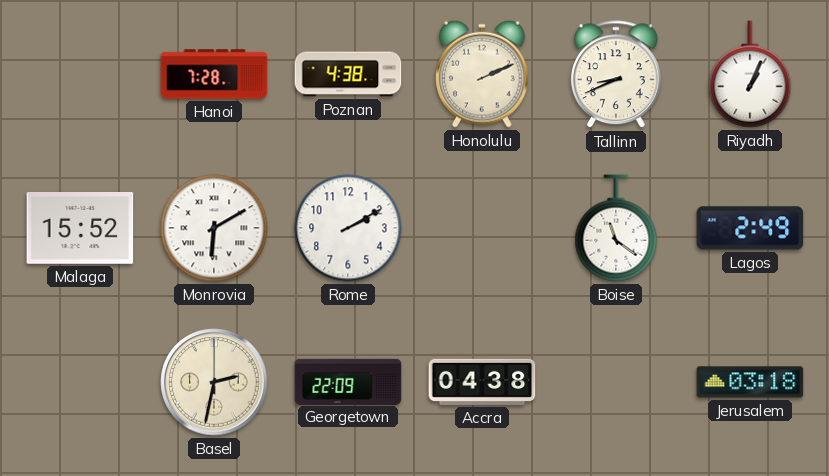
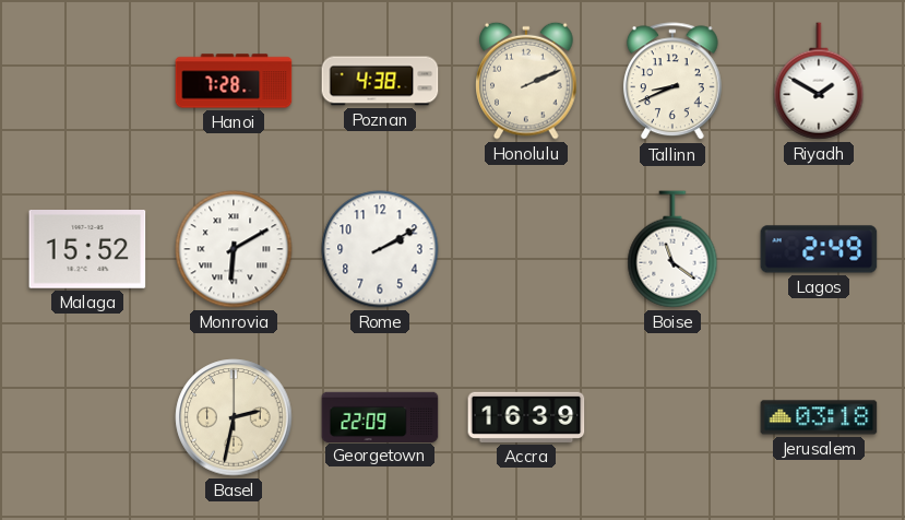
Riyadh: 1:04 -> 1:50
Accra: 04:38 -> 16:39
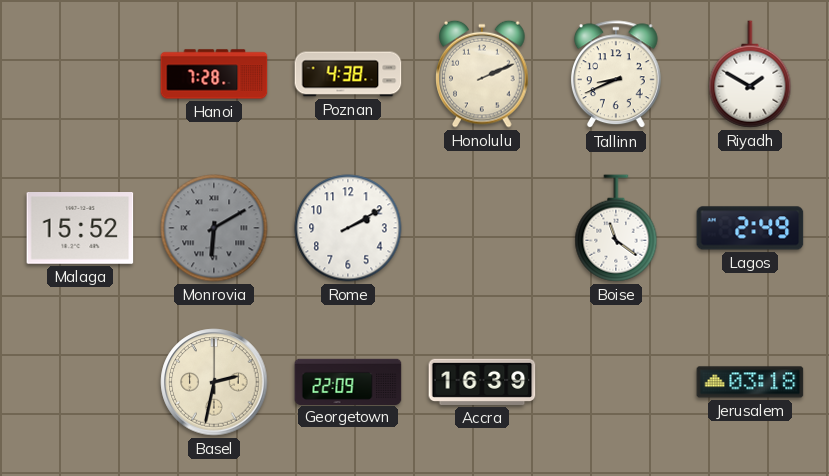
Monrovia dial: white -> grey
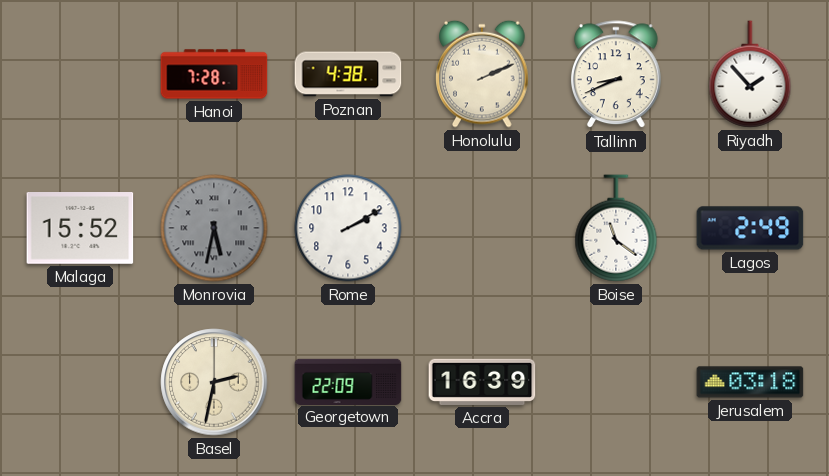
Riyadh: 1:50 -> 1:53
Monrovia: 6:10 -> 5:32
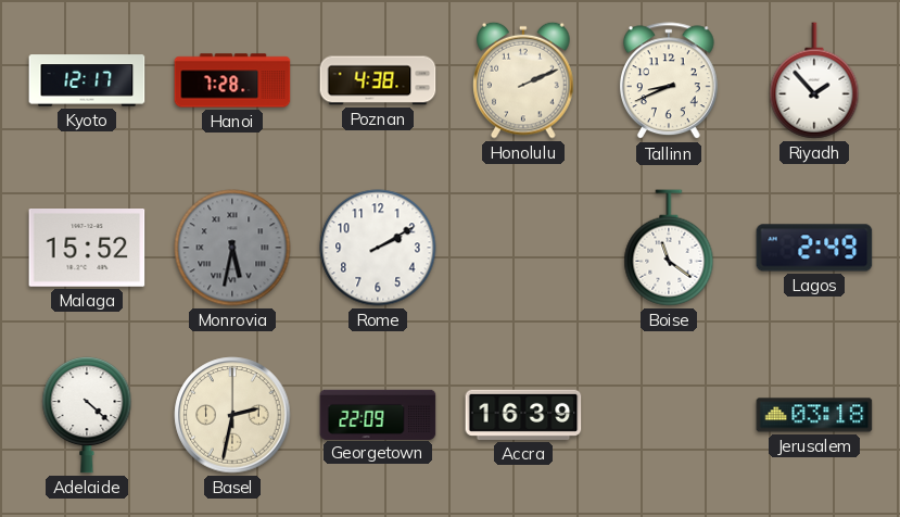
Kyoto: none -> 12:17
Adelaide: none -> 4:22
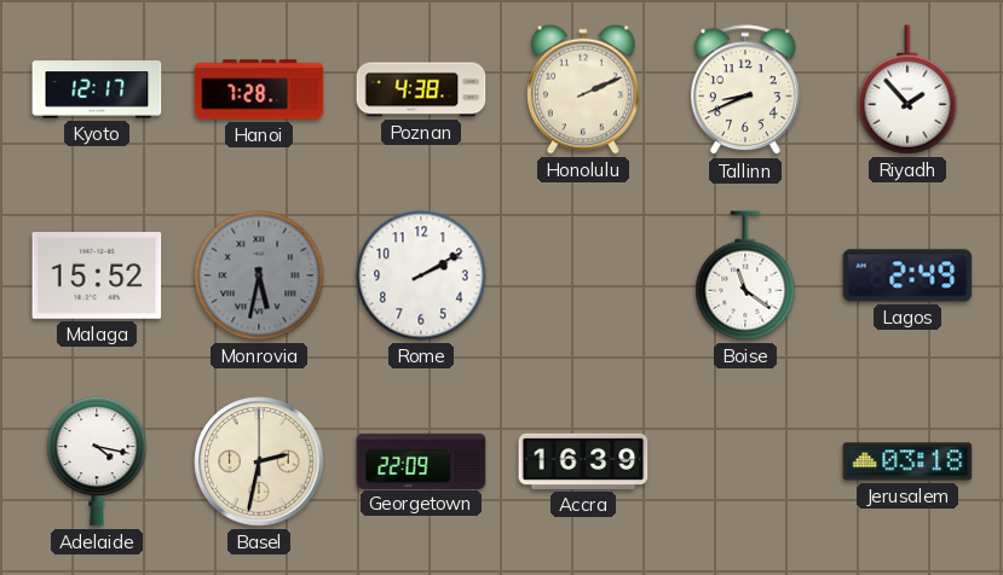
Adelaide: 4:22 -> 4:17
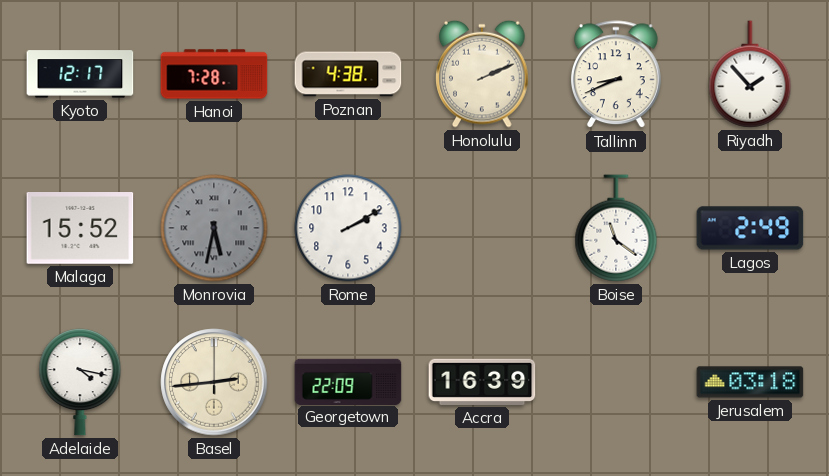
Basel: 2:32 -> 2:44
